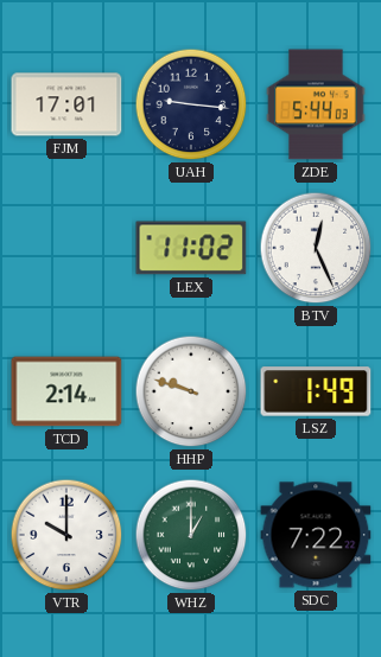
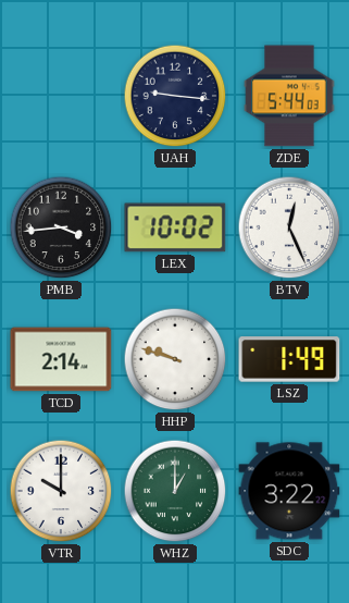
FJM: 17:01 -> none
PMB: none -> 3:44
LEX: 11:02 -> 10:02
SDC: 7:22 -> 3:22
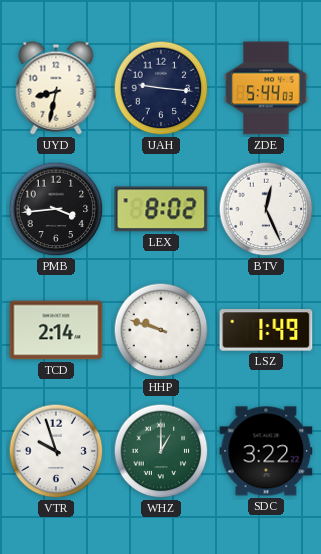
UYD: none -> 8:32
LEX: 10:02 -> 8:02
VTR: 10:00 -> 9:57
